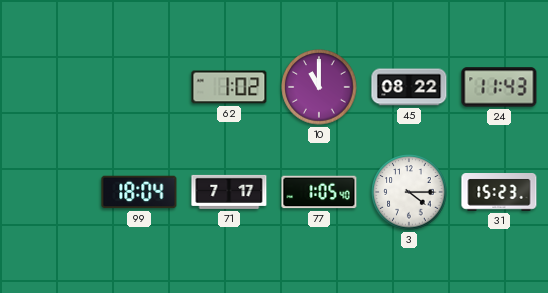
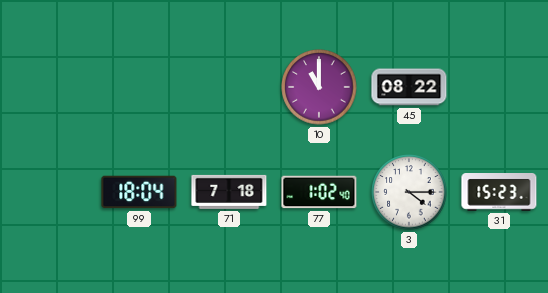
62: 1:02 -> none
24: 11:43 -> none
71: 7:17 -> 7:18
77: 1:05 -> 1:02
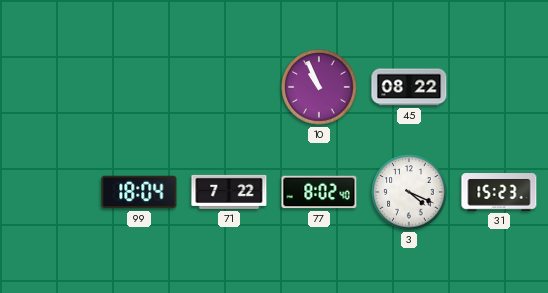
10: 11:00 -> 10:56
71: 7:18 -> 7:22
77: 1:02 -> 8:02
3: 4:15 -> 4:19
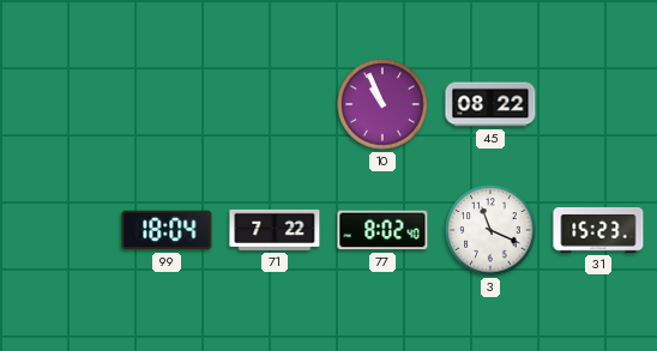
3: 4:19 -> 11:19
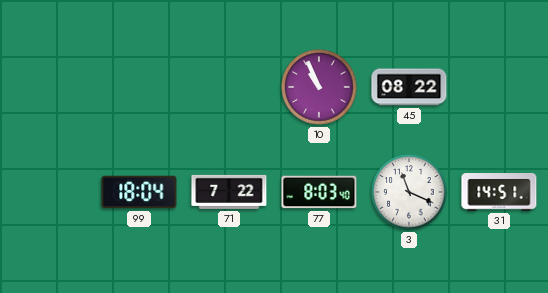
77: 8:02 -> 8:03
31: 15:23 -> 14:51
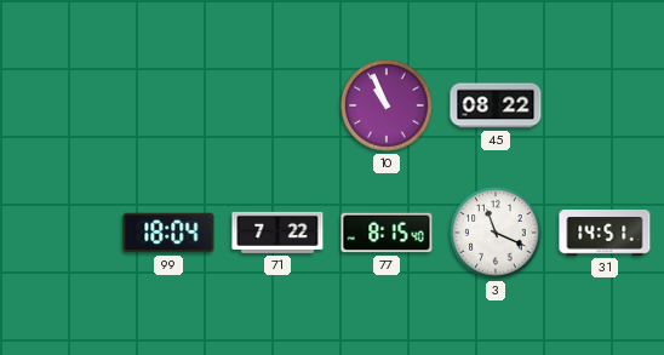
77: 8:03 -> 8:15
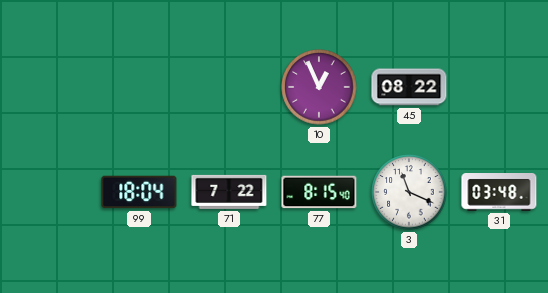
10: 10:56 -> 12:56
31: 14:51 -> 03:48
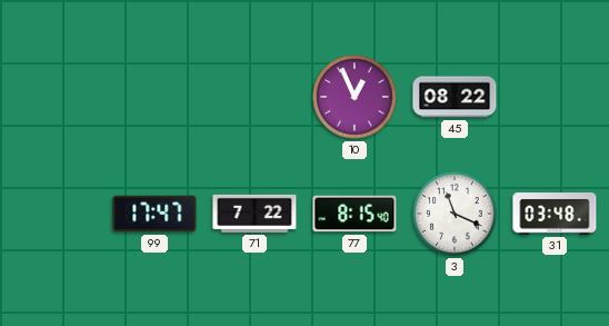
99: 18:04 -> 17:47
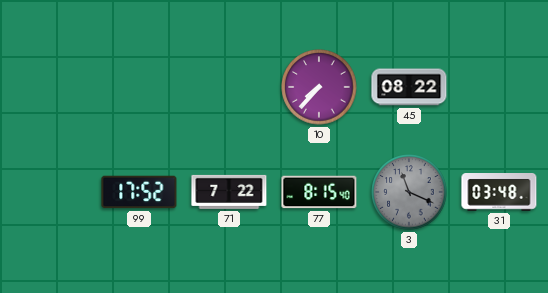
10: 12:56 -> 7:37
99: 17:47 -> 17:52
3 dial: white -> grey
